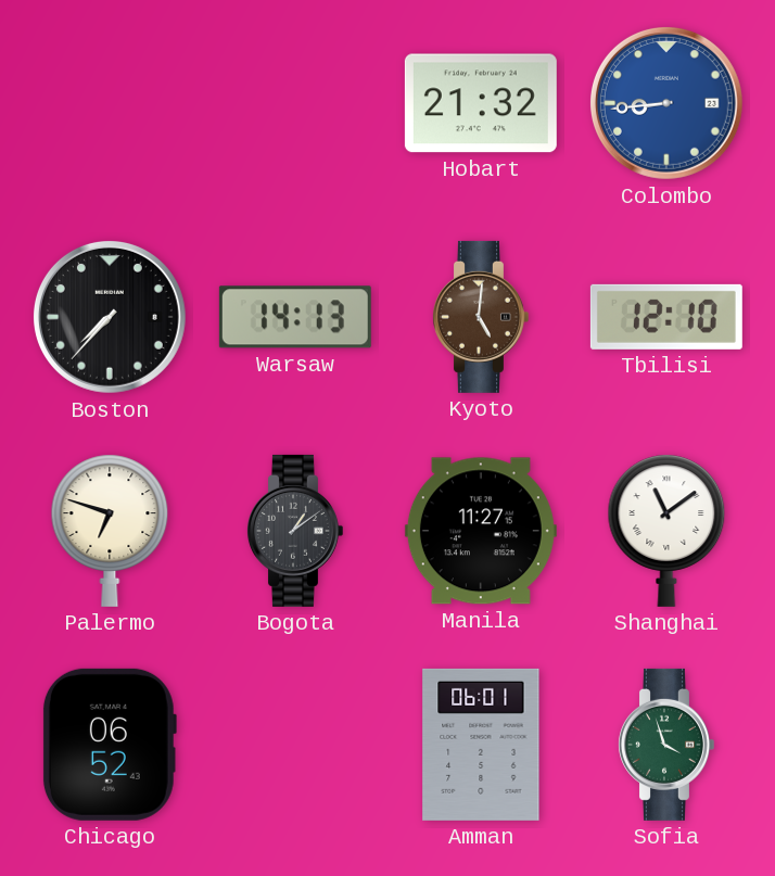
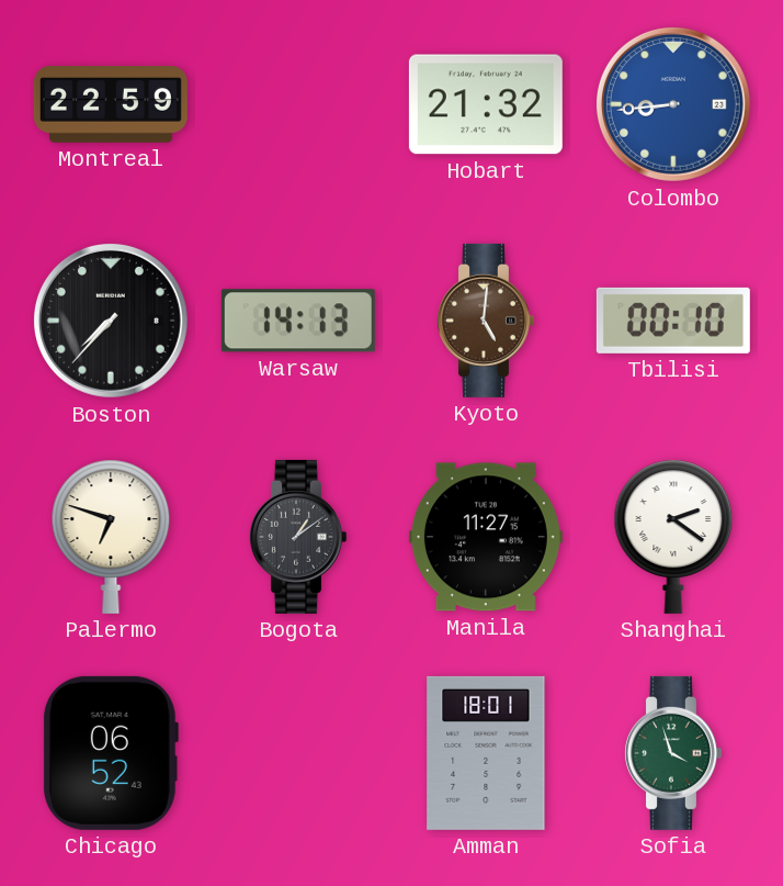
Montreal: none -> 22:59
Tbilisi: 12:10 -> 00:10
Shanghai: 11:09 -> 2:21
Amman: 06:01 -> 18:01
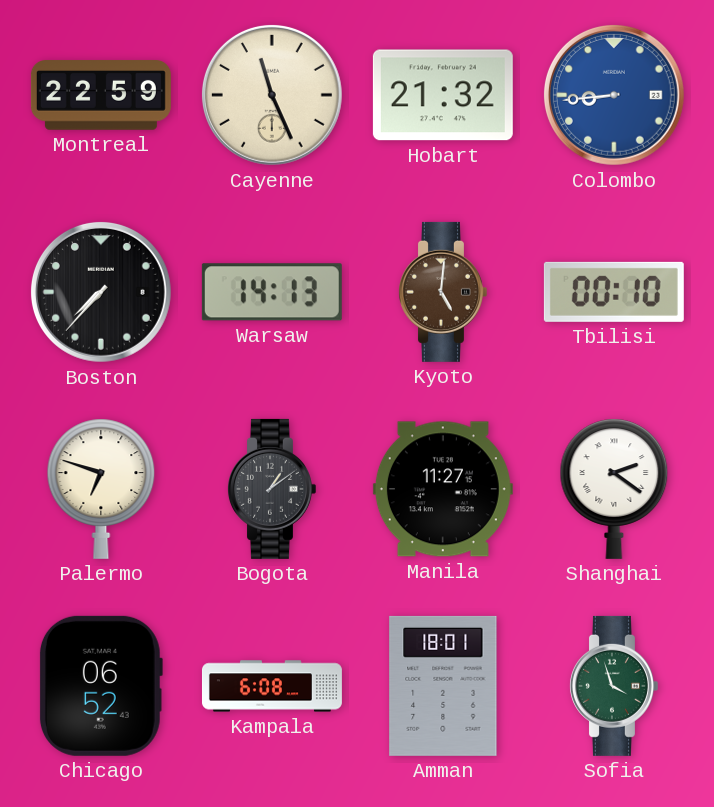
Cayenne: none -> 11:26
Kampala: none -> 6:08
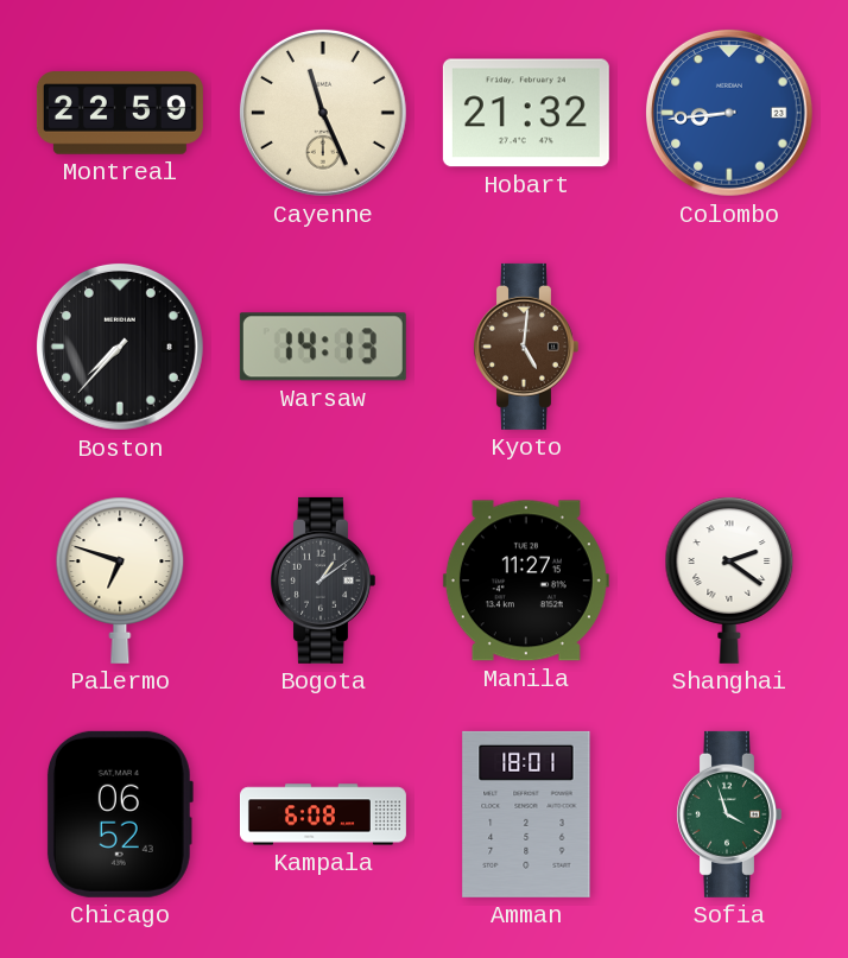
Tbilisi: 00:10 -> none
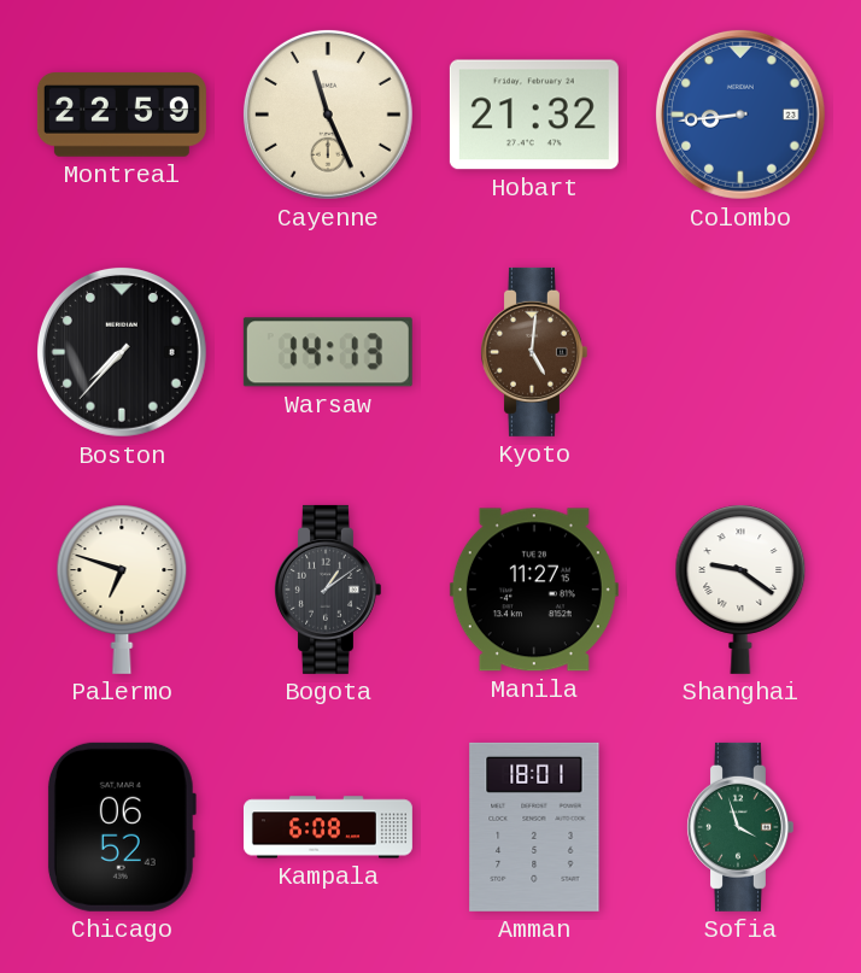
Shanghai: 2:21 -> 9:21
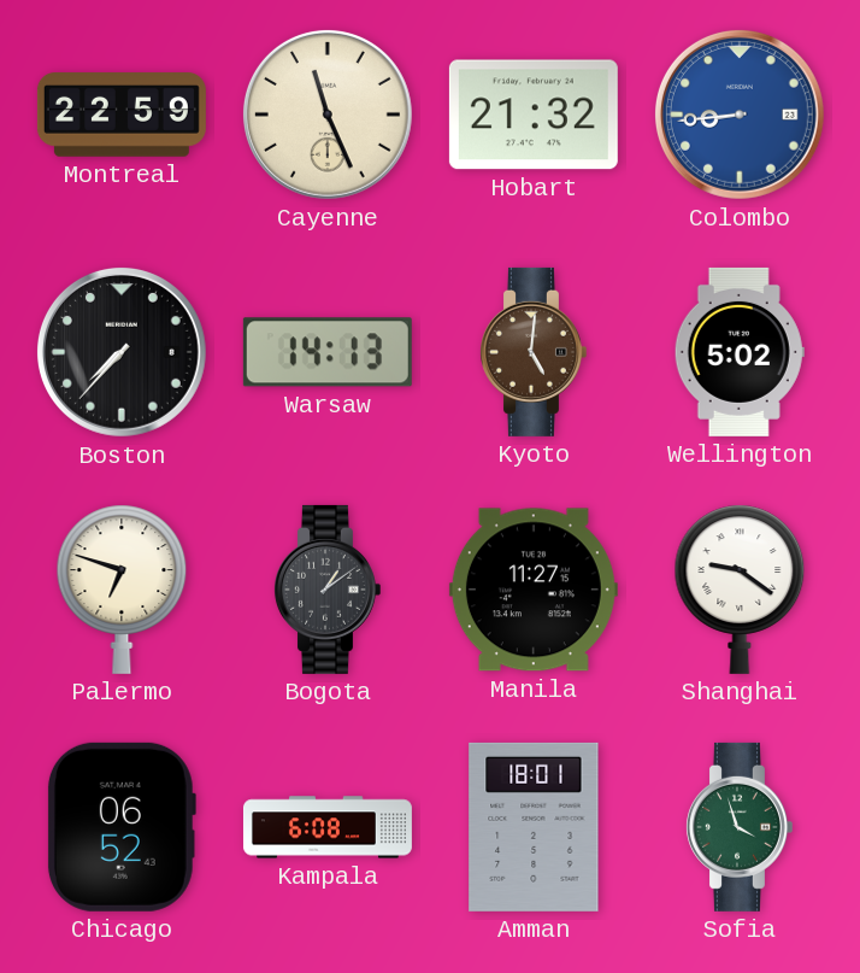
Wellington: none -> 5:02
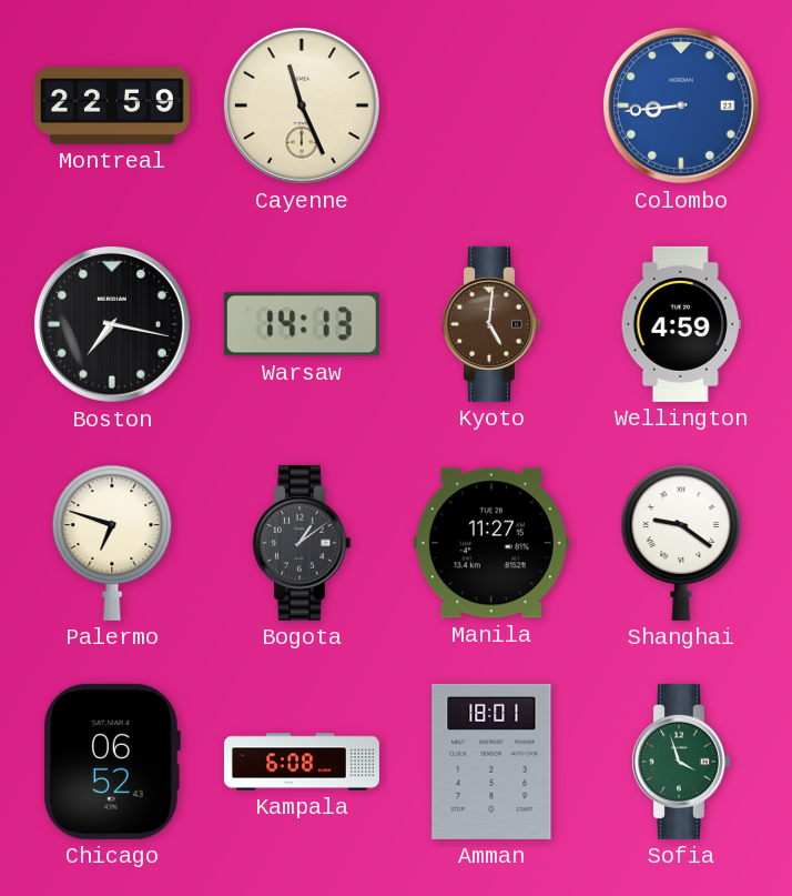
Hobart: 21:32 -> none
Boston: 7:37 -> 7:17
Wellington: 5:02 -> 4:59
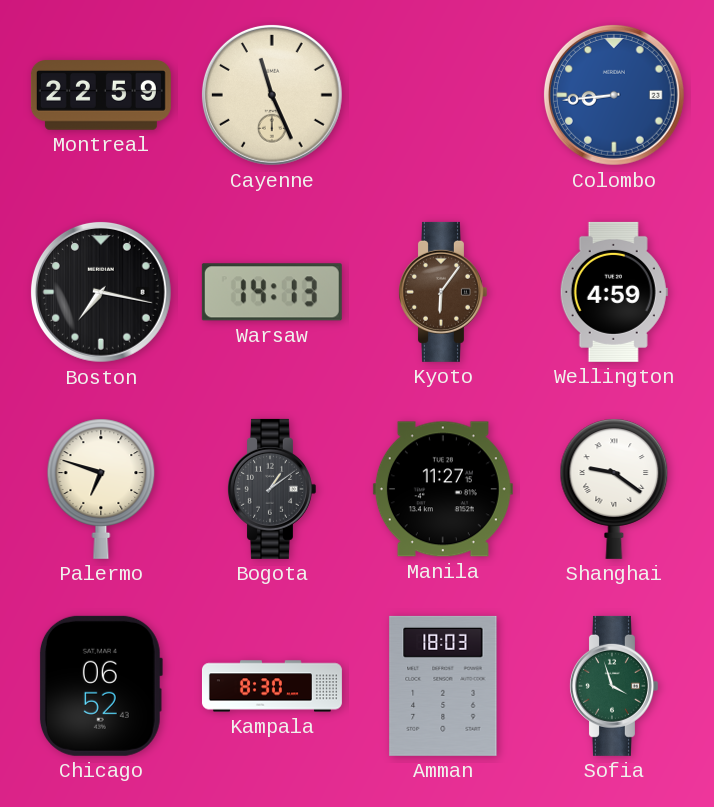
Kyoto: 5:01 -> 6:06
Kampala: 6:08 -> 8:30
Amman: 18:01 -> 18:03
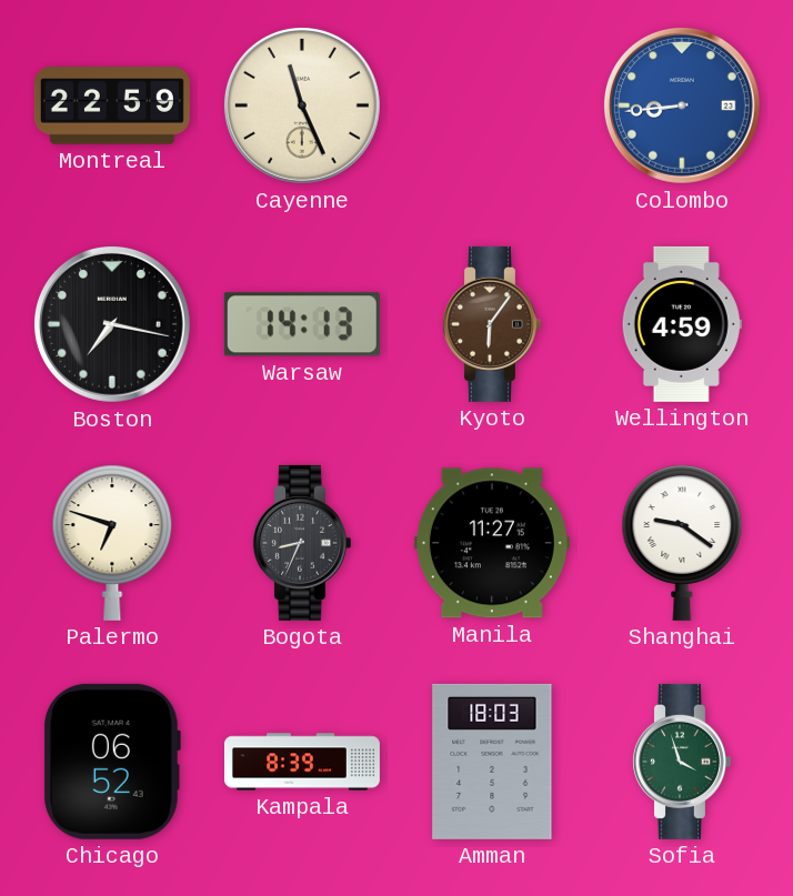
Bogota: 1:09 -> 8:34
Kampala: 8:30 -> 8:39
